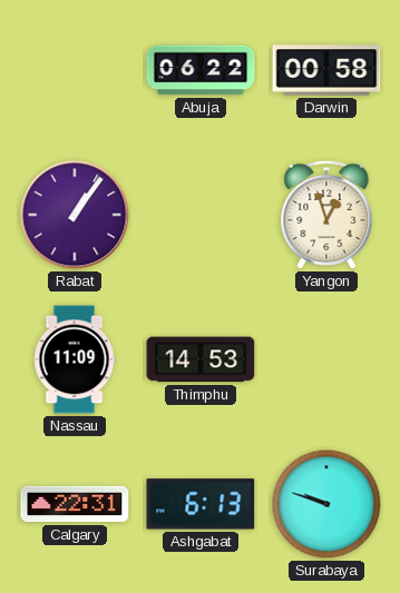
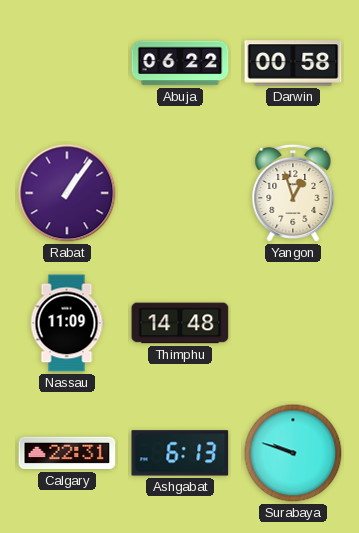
Thimphu: 14:53 -> 14:48
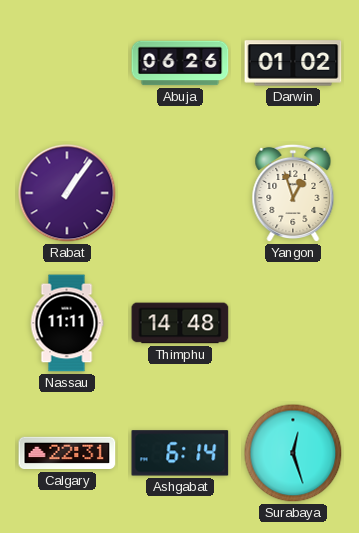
Abuja: 06:22 -> 06:26
Darwin: 00:58 -> 01:02
Nassau: 11:09 -> 11:11
Ashgabat: 6:13 -> 6:14
Surabaya: 9:48 -> 12:27
